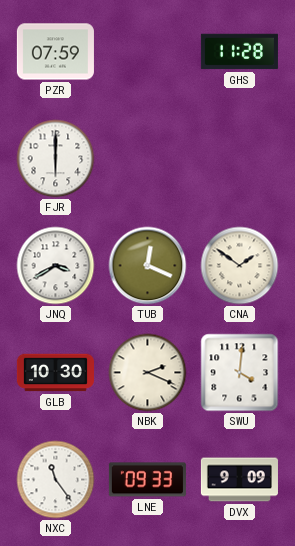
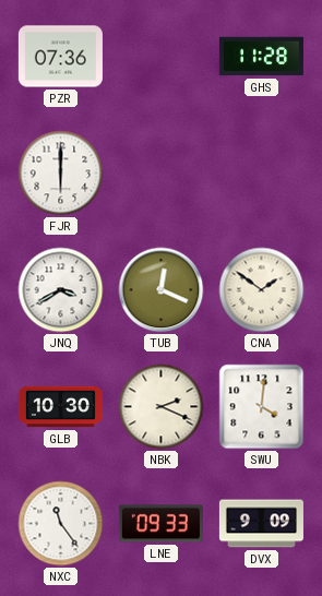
PZR: 07:59 -> 07:36
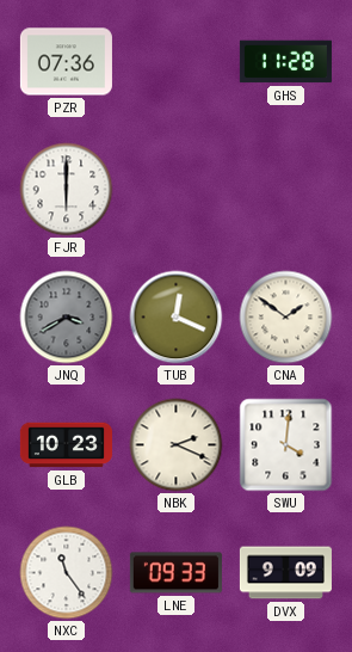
JNQ dial: white -> grey
GLB: 10:30 -> 10:23
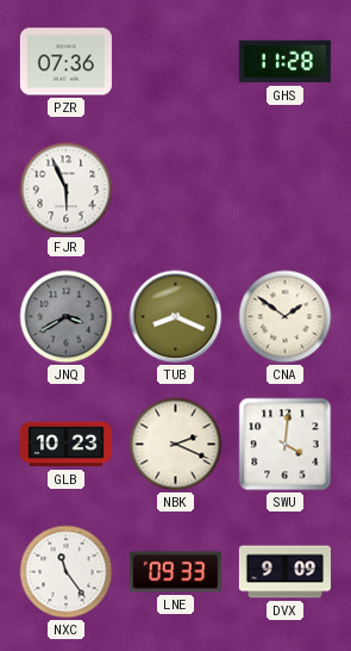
FJR: 6:00 -> 5:56
TUB: 12:19 -> 8:19
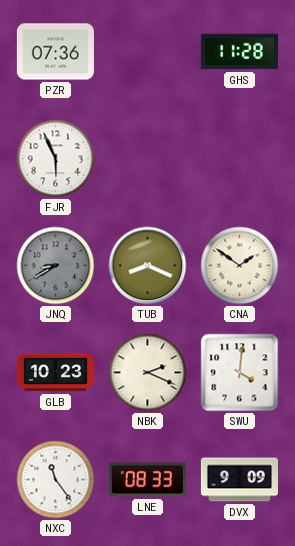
JNQ: 3:40 -> 8:40
LNE: 09:33 -> 08:33
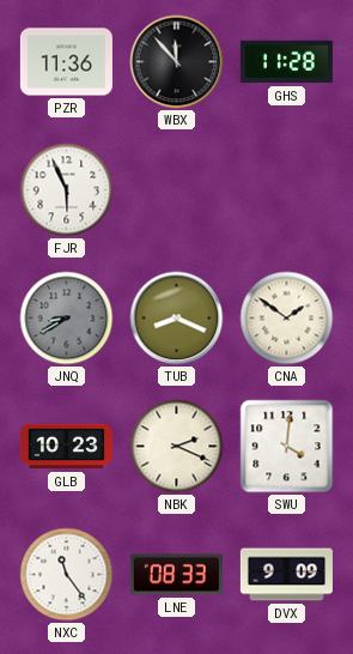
PZR: 07:36 -> 11:36
WBX: none -> 11:53
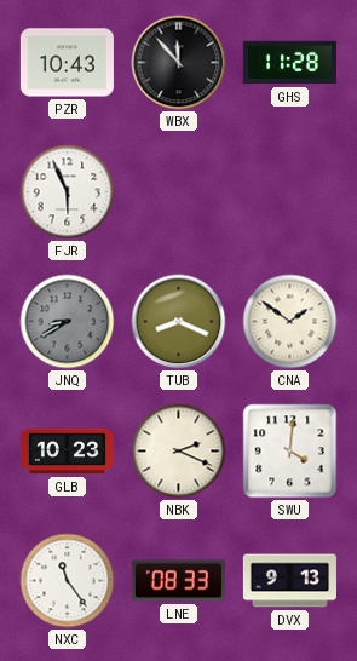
PZR: 11:36 -> 10:43
DVX: 9:09 -> 9:13
